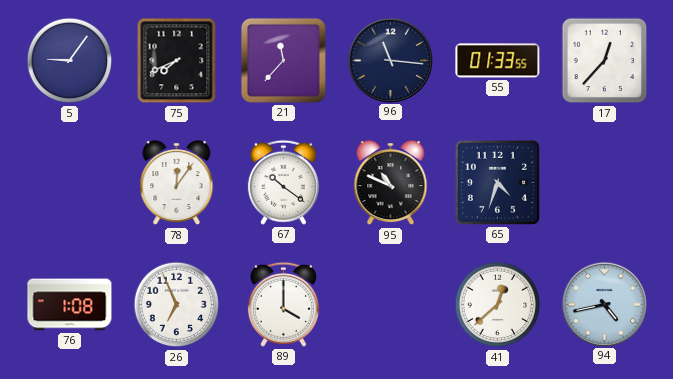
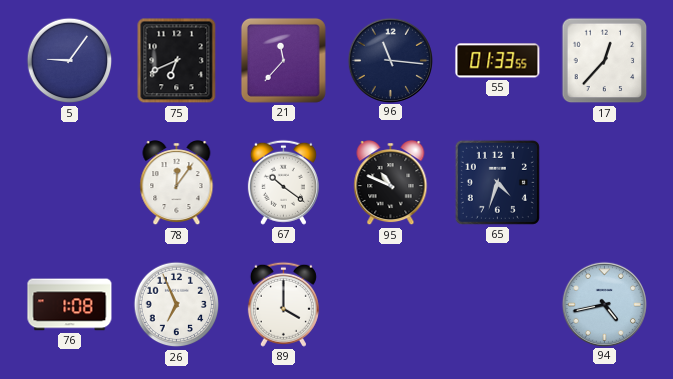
75: 7:41 -> 6:41
41: 12:38 -> none
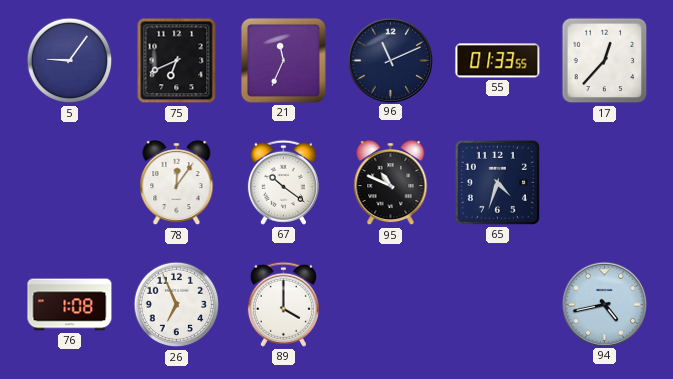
21: 11:37 -> 11:34
96: 11:16 -> 11:11
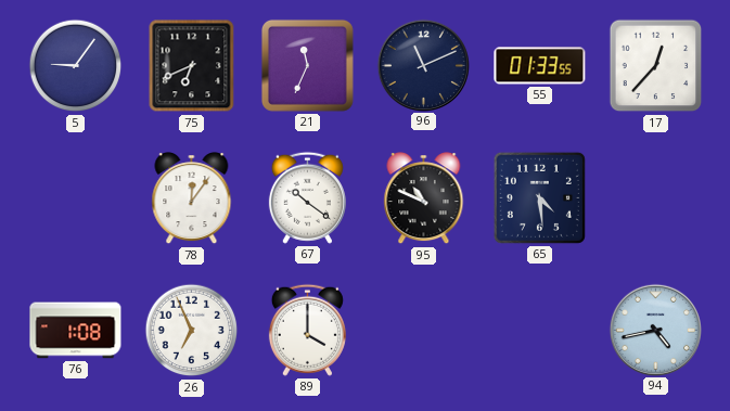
65: 4:33 -> 4:29
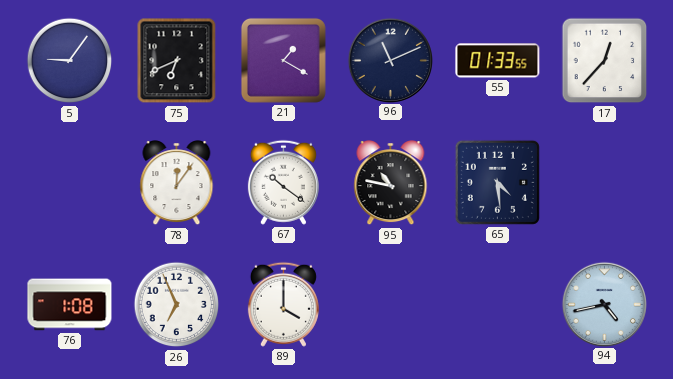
21: 11:34 -> 1:20
95: 10:49 -> 10:47
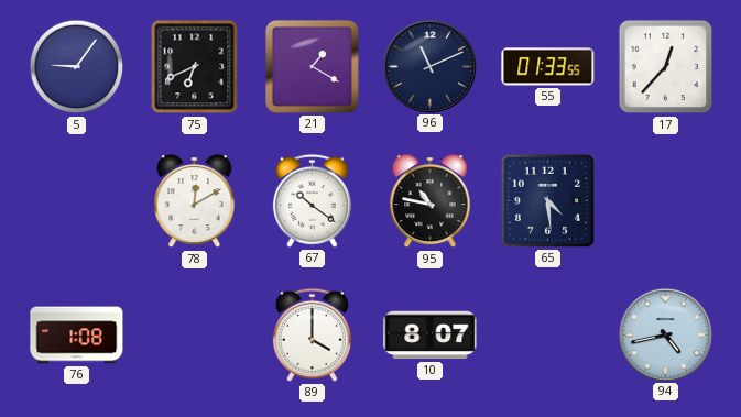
78: 12:06 -> 12:10
26: 6:56 -> none
10: none -> 8:07
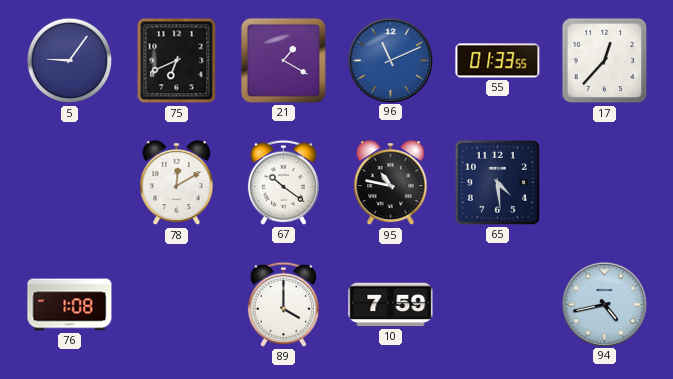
96 dial: navy -> blue
10: 8:07 -> 7:59
